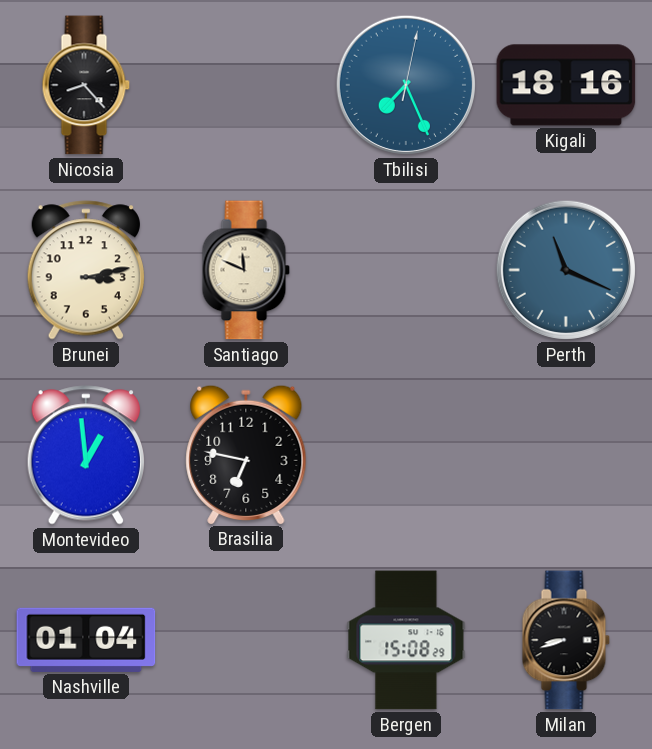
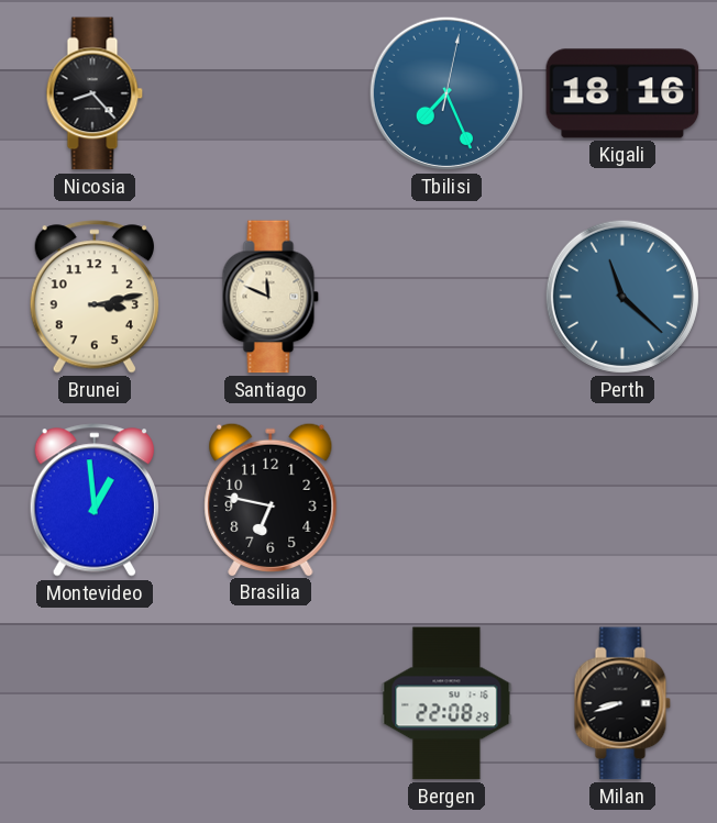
Perth: 11:19 -> 11:22
Nashville: 01:04 -> none
Bergen: 15:08 -> 22:08
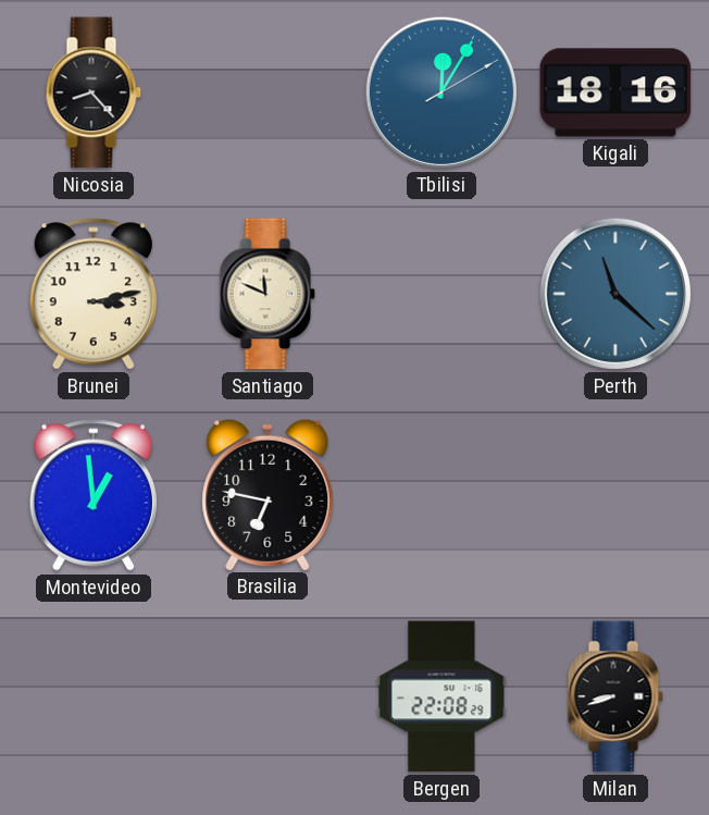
Tbilisi: 7:26 -> 12:05
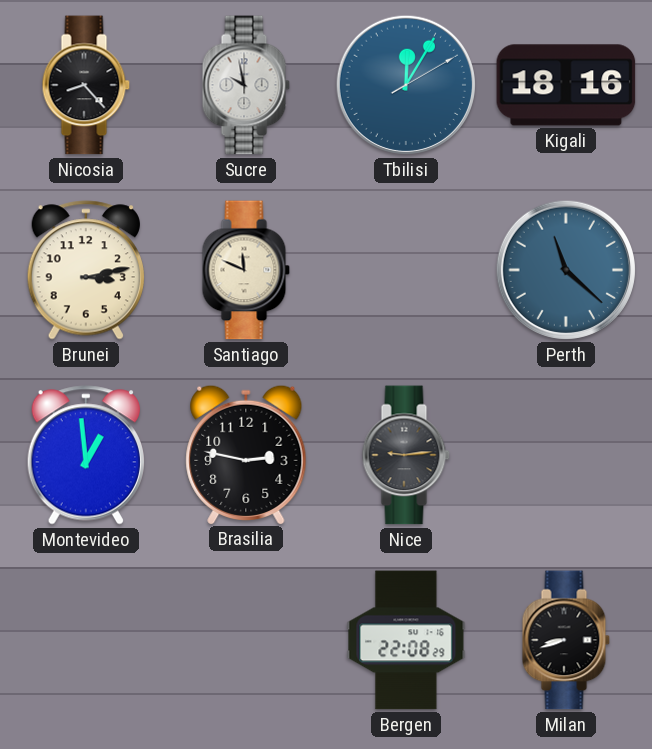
Sucre: none -> 9:58
Brasilia: 6:47 -> 2:47
Nice: none -> 9:14
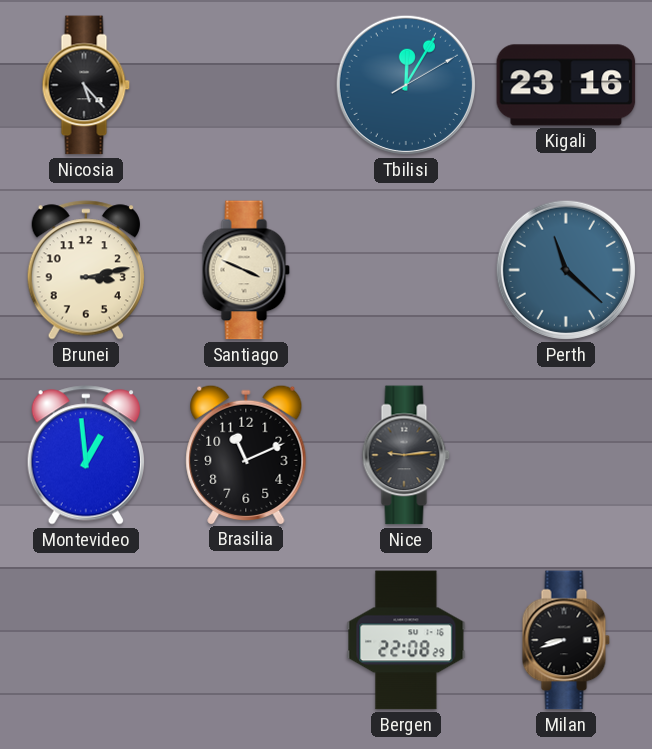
Nicosia: 8:23 -> 5:23
Sucre: 9:58 -> none
Kigali: 18:16 -> 23:16
Santiago: 11:49 -> 3:49
Brasilia: 2:47 -> 11:11
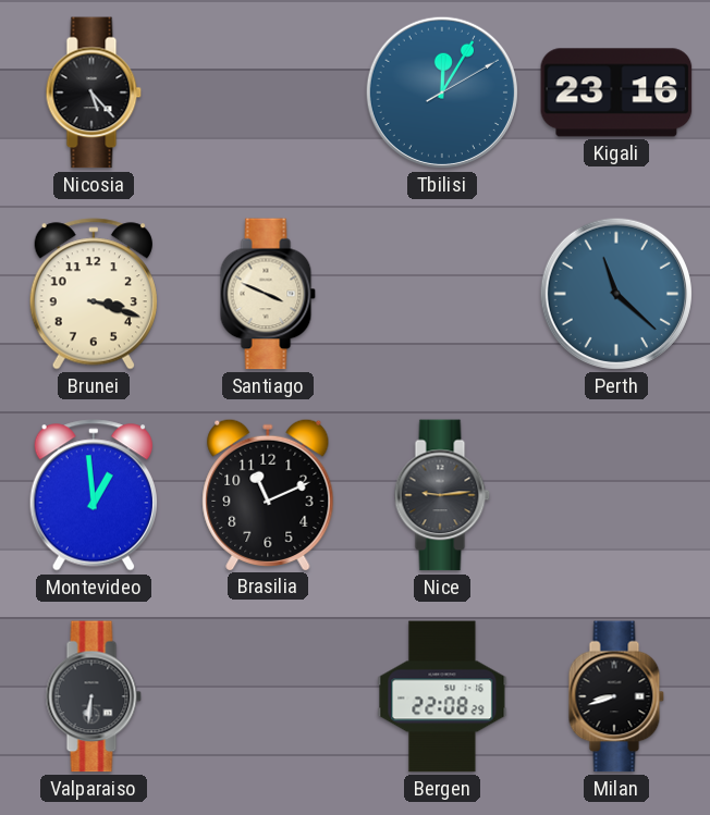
Brunei: 3:13 -> 3:18
Valparaiso: none -> 6:31
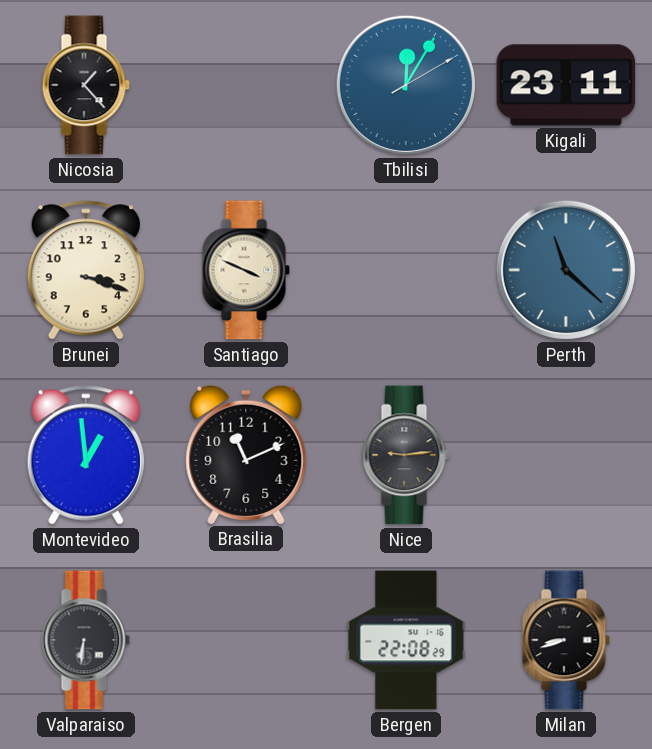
Nicosia: 5:23 -> 1:23
Kigali: 23:16 -> 23:11
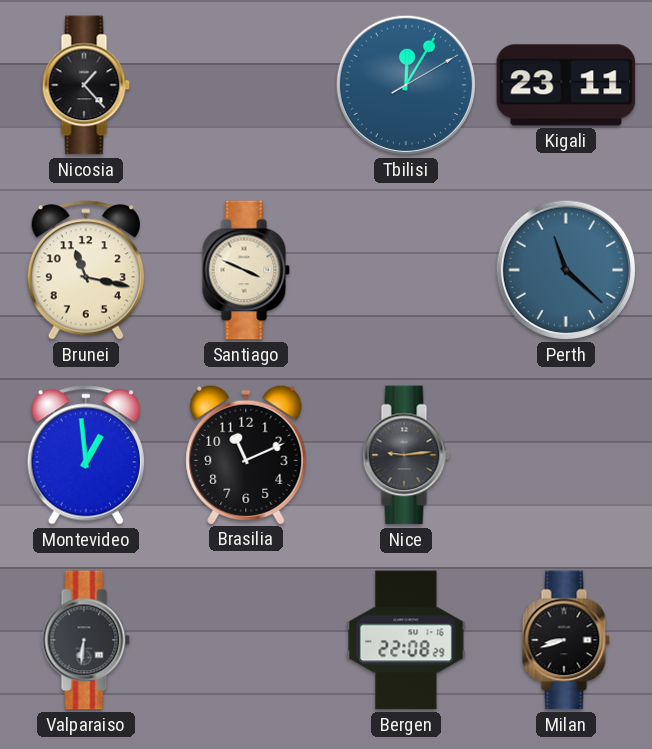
Brunei: 3:18 -> 11:17
